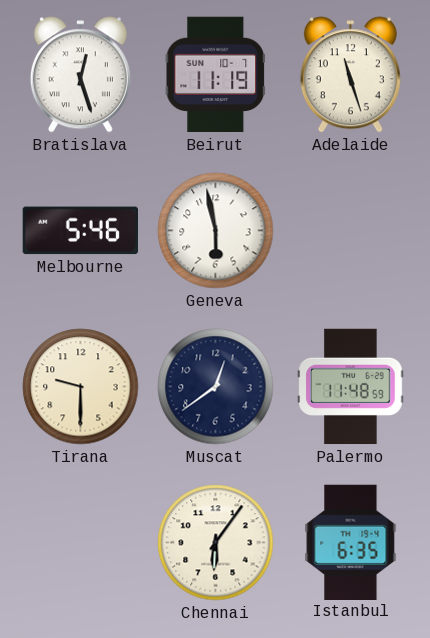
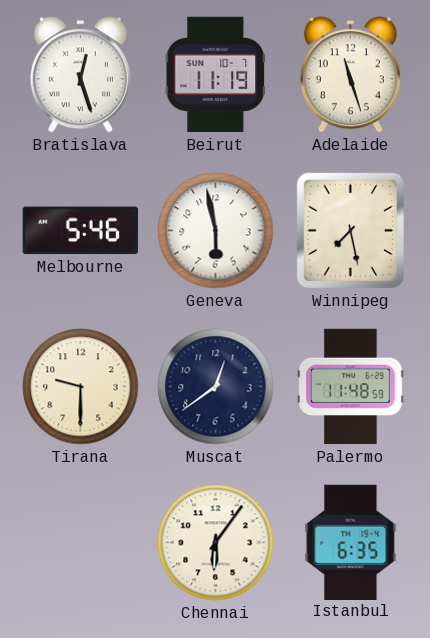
Winnipeg: none -> 7:28
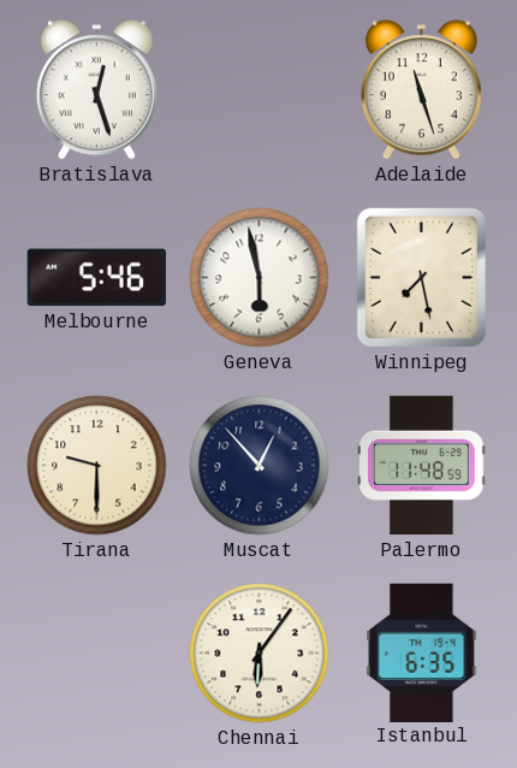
Beirut: 11:19 -> none
Muscat: 12:39 -> 12:53
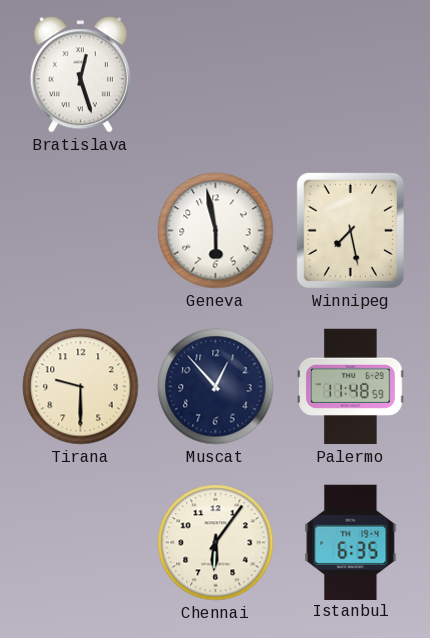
Adelaide: 11:27 -> none
Melbourne: 5:46 -> none
